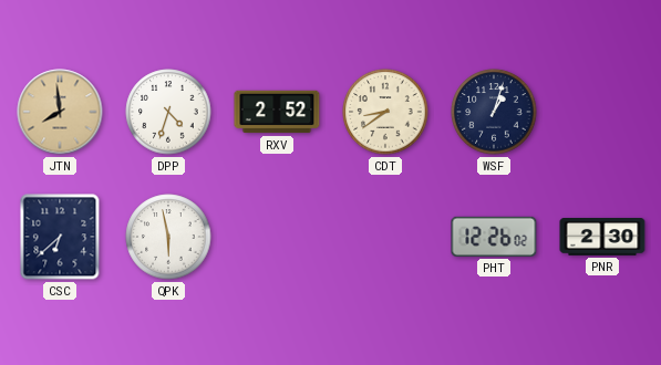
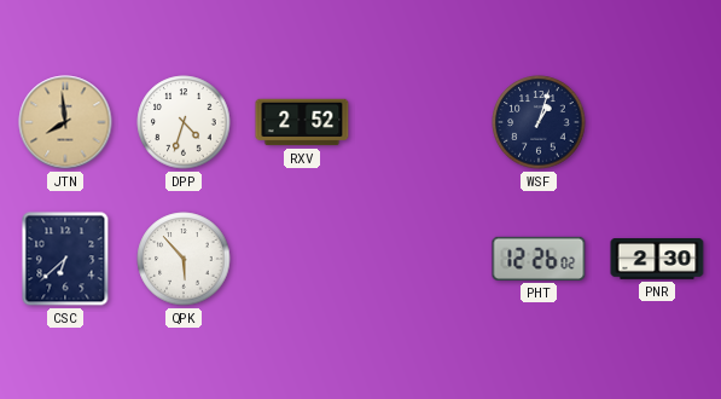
CDT: 8:39 -> none
QPK: 5:58 -> 5:53
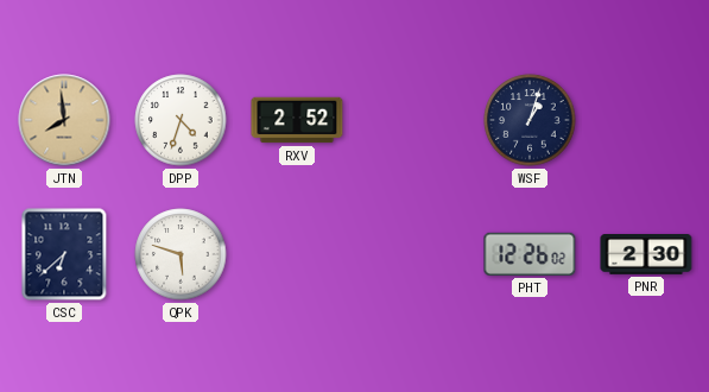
QPK: 5:53 -> 5:48
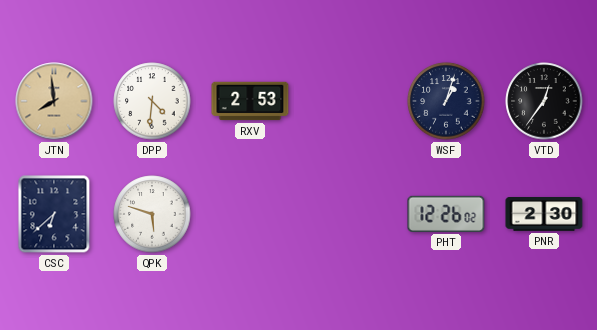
DPP: 4:33 -> 4:31
RXV: 2:52 -> 2:53
VTD: none -> 12:36
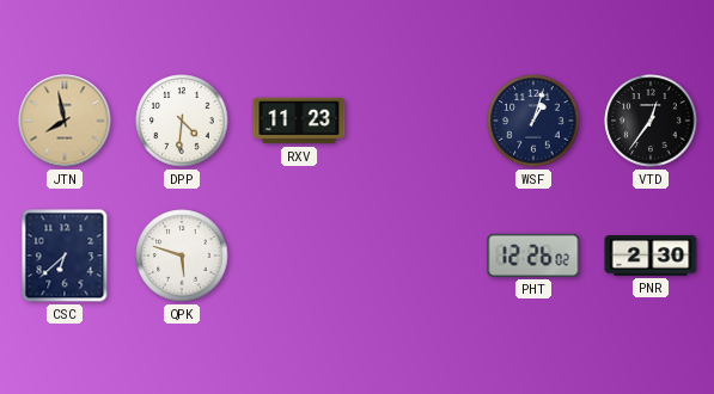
JTN: 7:59 -> 7:58
RXV: 2:53 -> 11:23
